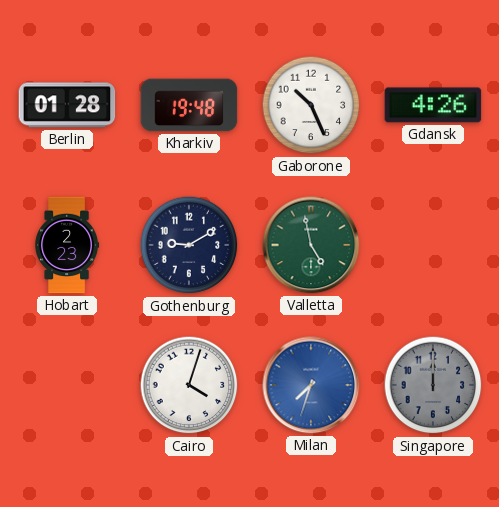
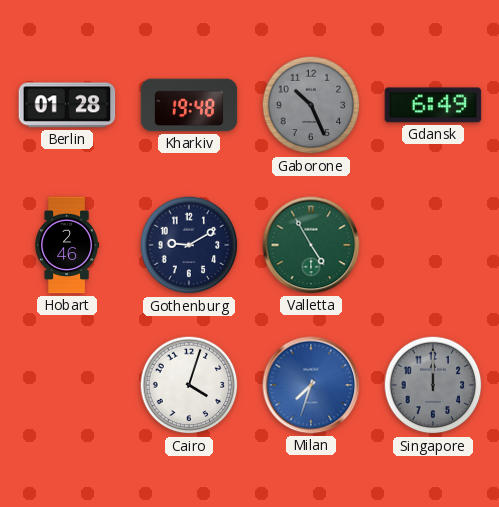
Gaborone dial: white -> grey
Gdansk: 4:26 -> 6:49
Hobart: 2:23 -> 2:46
Valletta: 4:58 -> 4:55
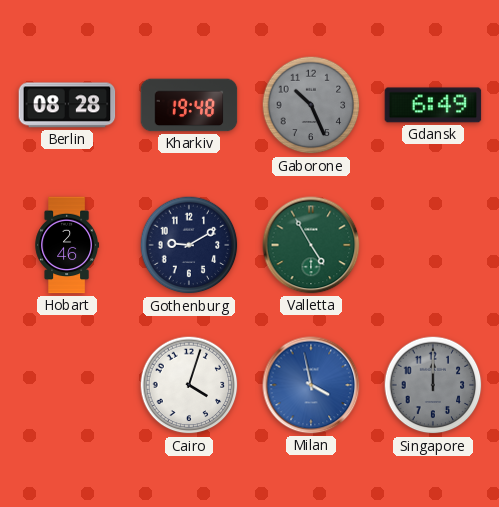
Berlin: 01:28 -> 08:28
Milan: 7:33 -> 3:58
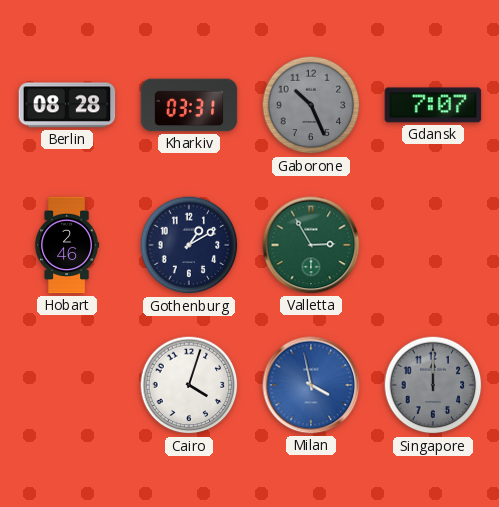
Kharkiv: 19:48 -> 03:31
Gdansk: 6:49 -> 7:07
Gothenburg: 9:10 -> 1:10
Valletta: 4:55 -> 2:55
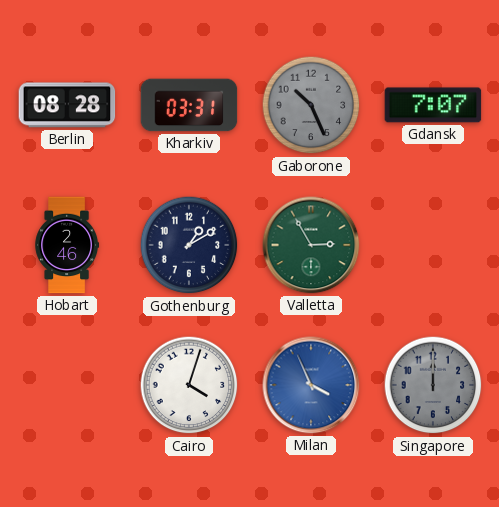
Milan: 3:58 -> 3:56
